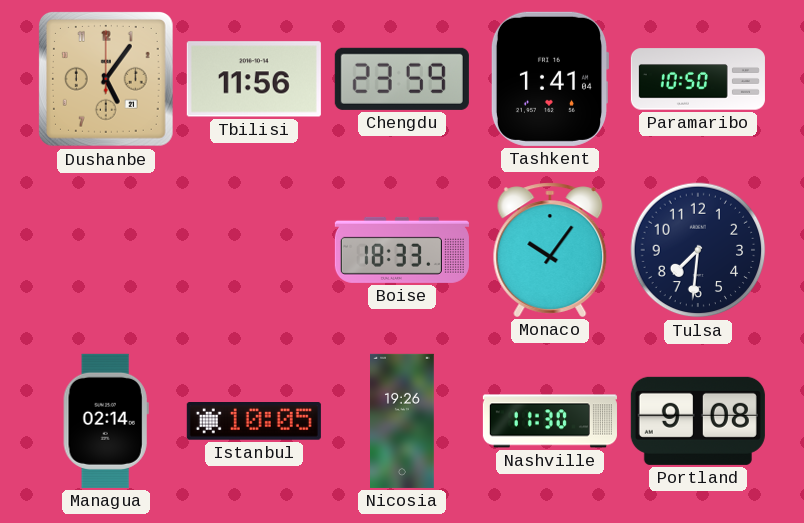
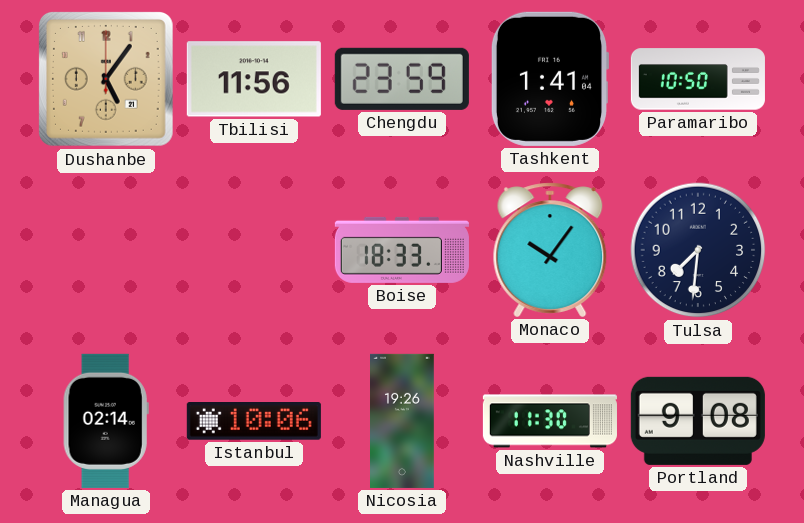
Istanbul: 10:05 -> 10:06
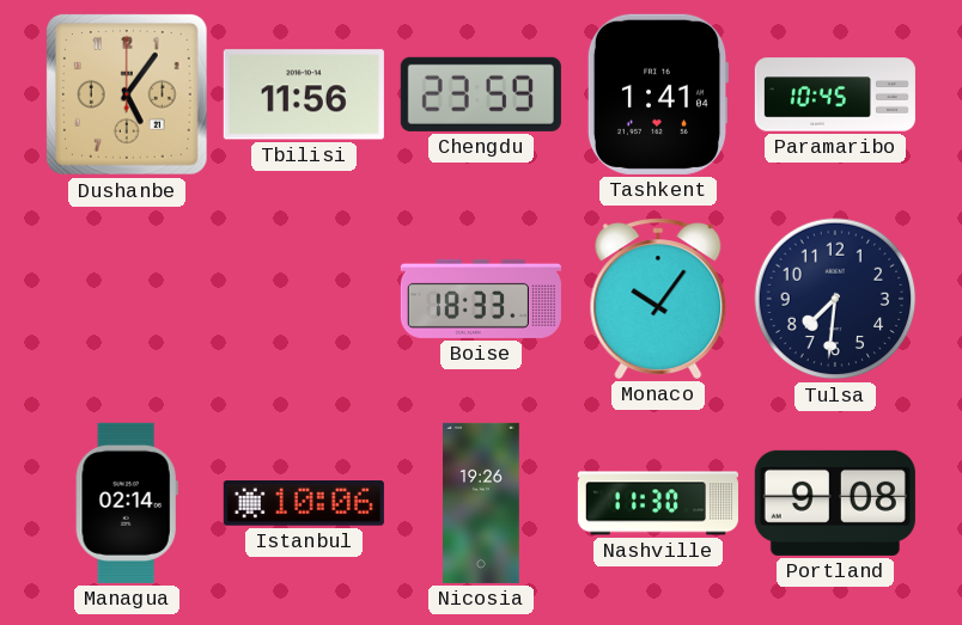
Paramaribo: 10:50 -> 10:45
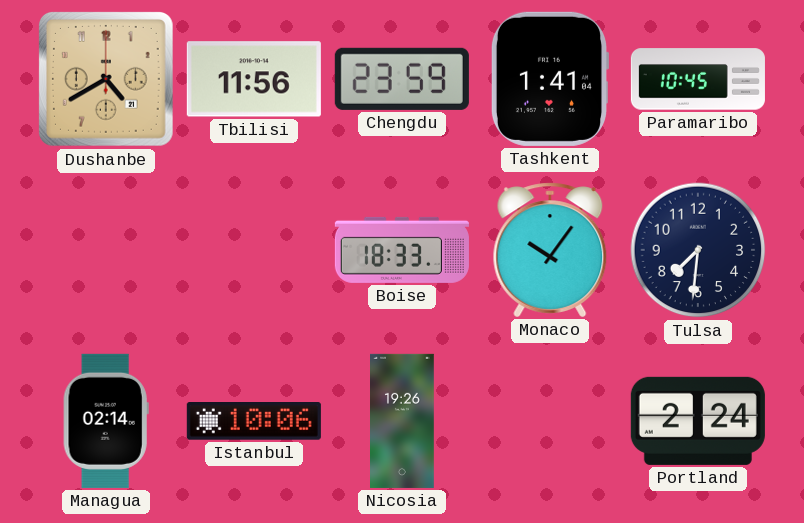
Dushanbe: 5:06 -> 4:40
Nashville: 11:30 -> none
Portland: 9:08 -> 2:24
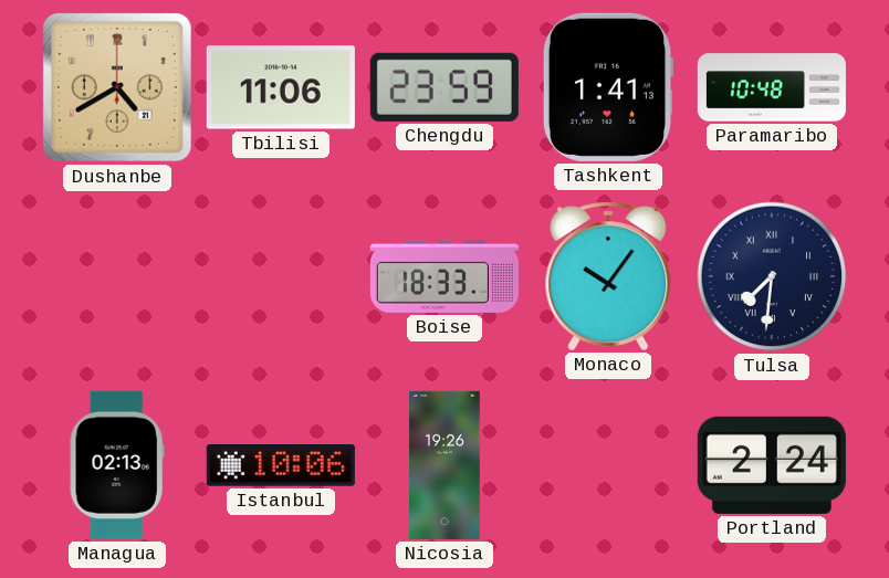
Tbilisi: 11:56 -> 11:06
Tashkent: 1:41:04 -> 1:41:13
Paramaribo: 10:45 -> 10:48
Tulsa numerals: Arabic -> Roman
Managua: 02:14 -> 02:13
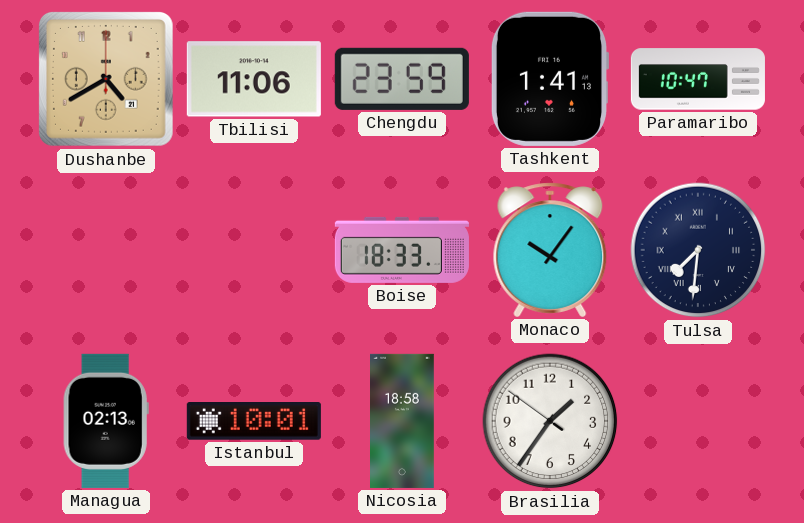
Paramaribo: 10:48 -> 10:47
Istanbul: 10:06 -> 10:01
Nicosia: 19:26 -> 18:58
Brasilia: none -> 1:35
Portland: 2:24 -> none
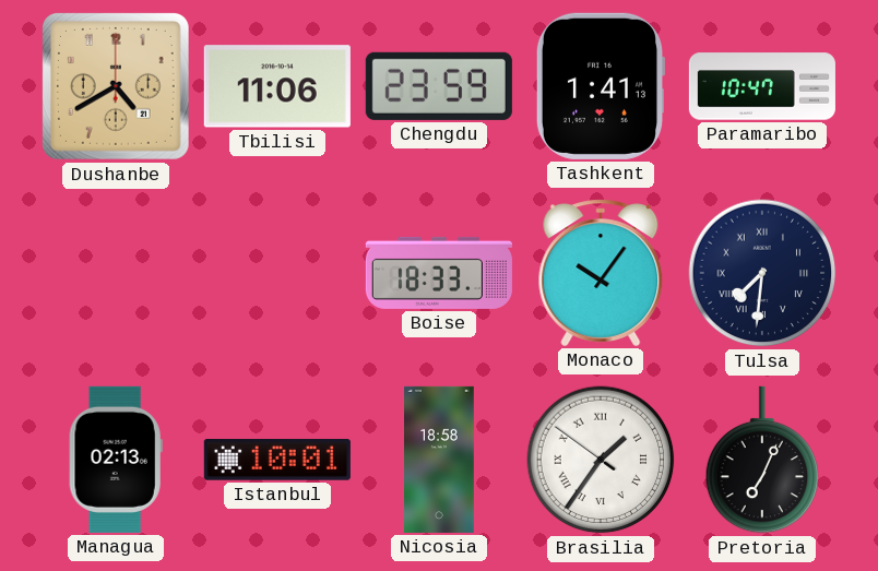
Brasilia numerals: Arabic -> Roman
Pretoria: none -> 7:04
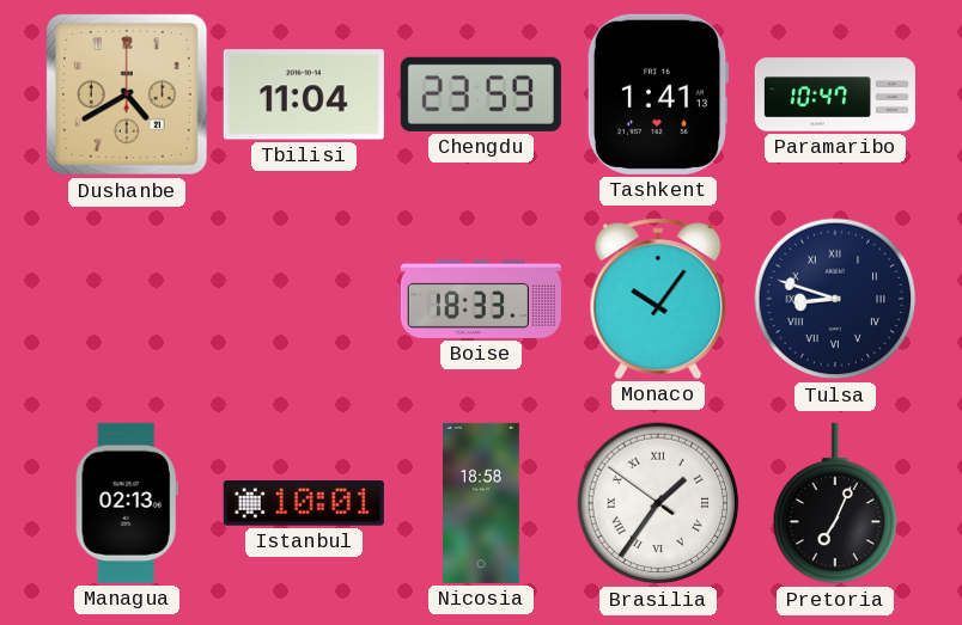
Tbilisi: 11:06 -> 11:04
Tulsa: 7:31 -> 8:48
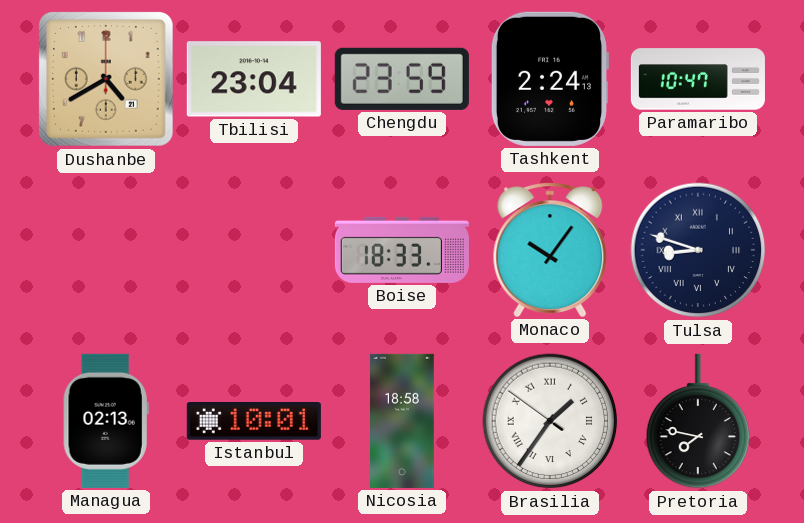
Tbilisi: 11:04 -> 23:04
Tashkent: 1:41 -> 2:24
Pretoria: 7:04 -> 7:47
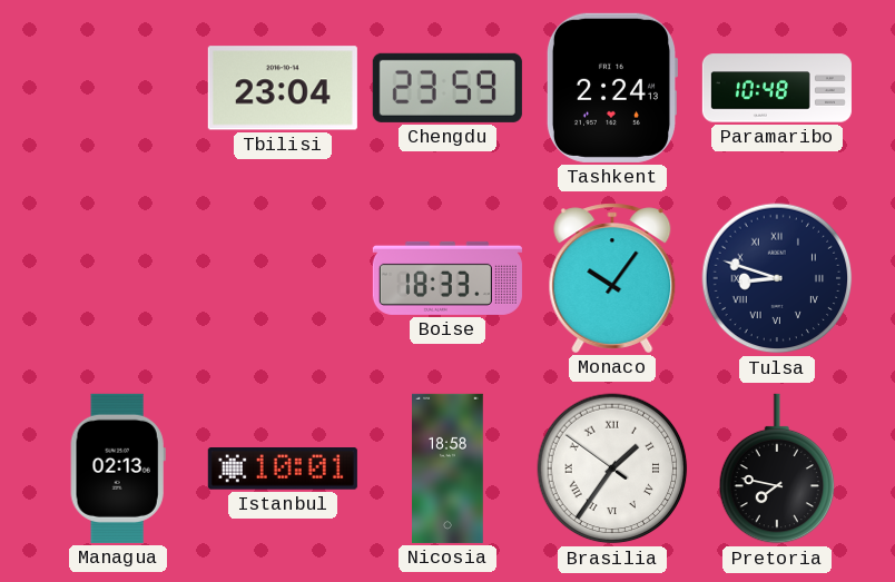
Dushanbe: 4:40 -> none
Paramaribo: 10:47 -> 10:48
